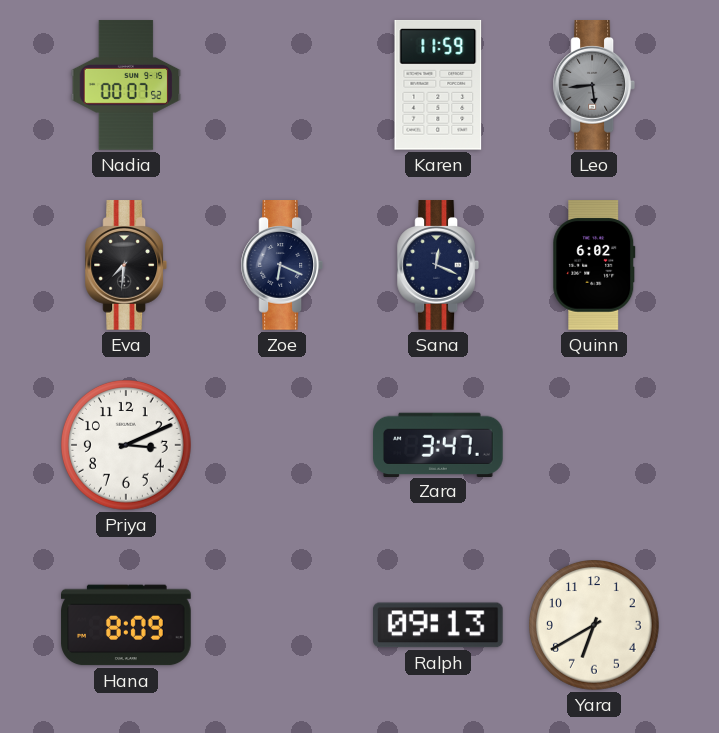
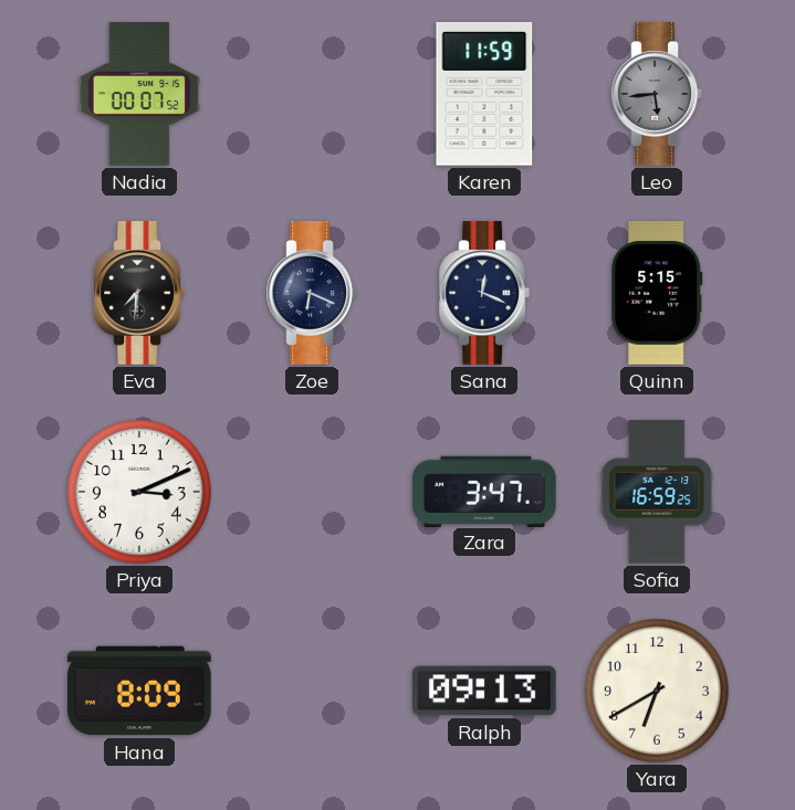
Quinn: 6:02 -> 5:15
Sofia: none -> 16:59
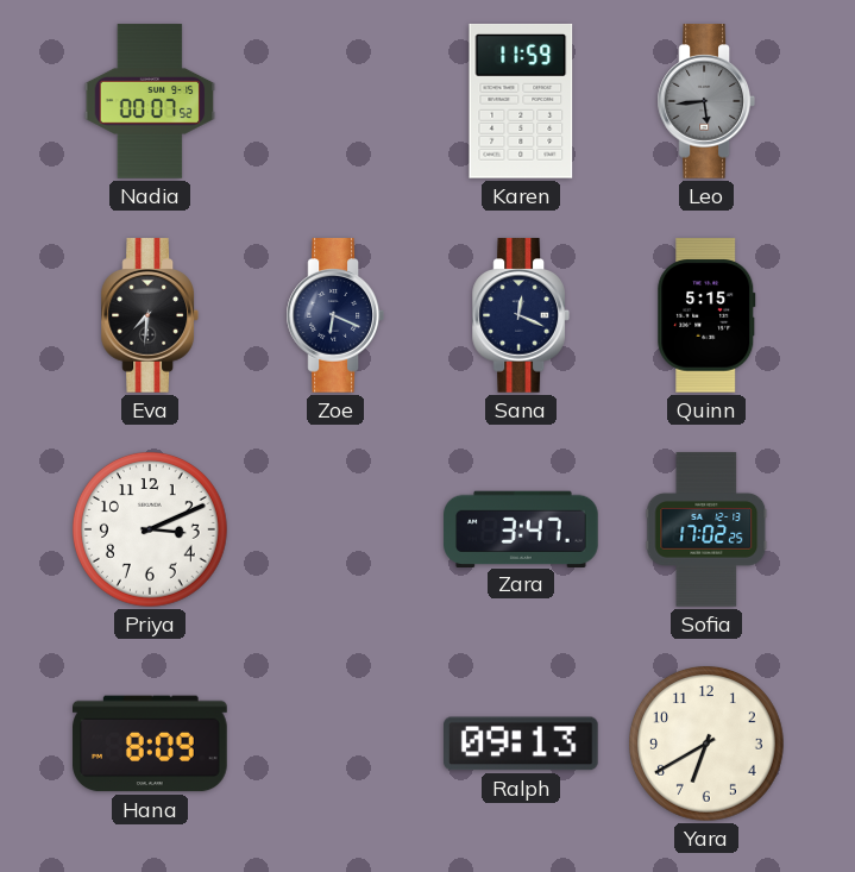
Sofia: 16:59 -> 17:02
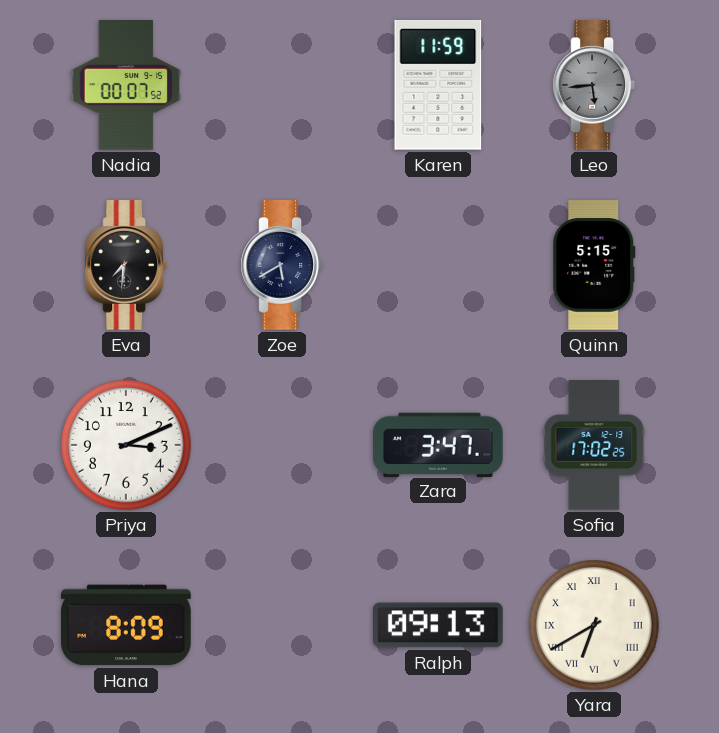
Zoe: 6:19 -> 5:40
Sana: 12:19 -> none
Yara numerals: Arabic -> Roman
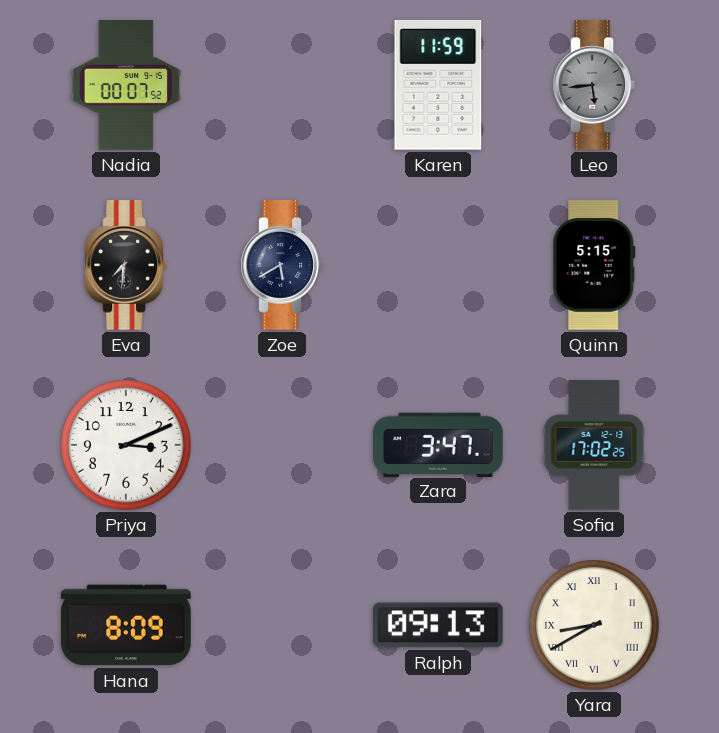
Yara: 6:40 -> 8:40
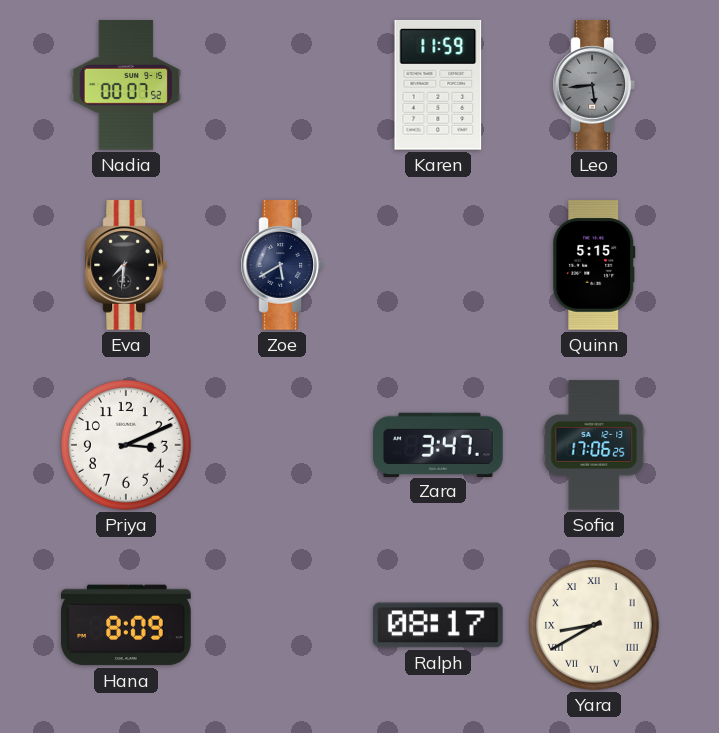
Sofia: 17:02 -> 17:06
Ralph: 09:13 -> 08:17
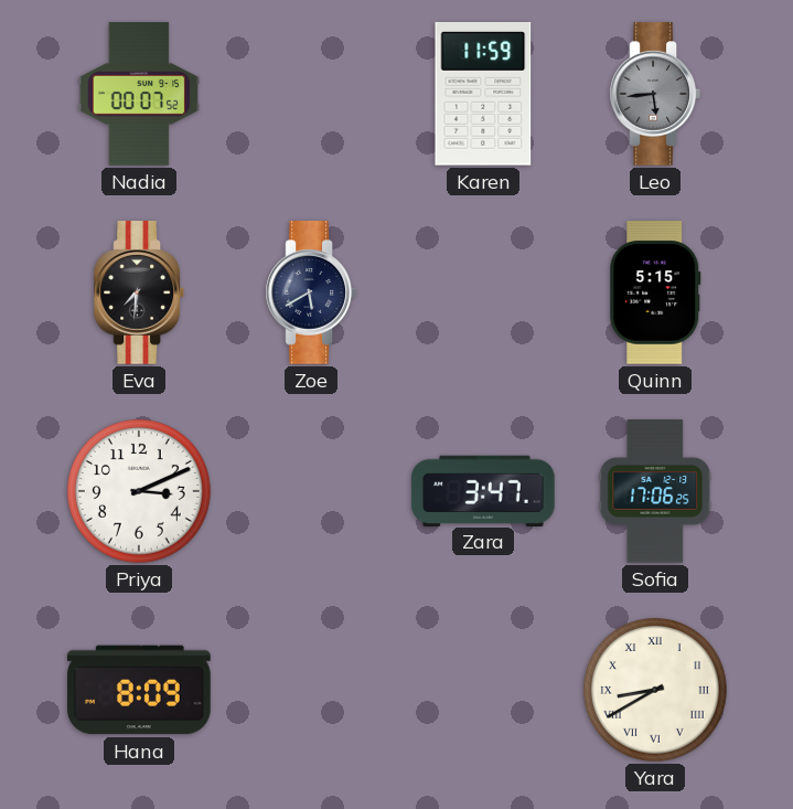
Ralph: 08:17 -> none
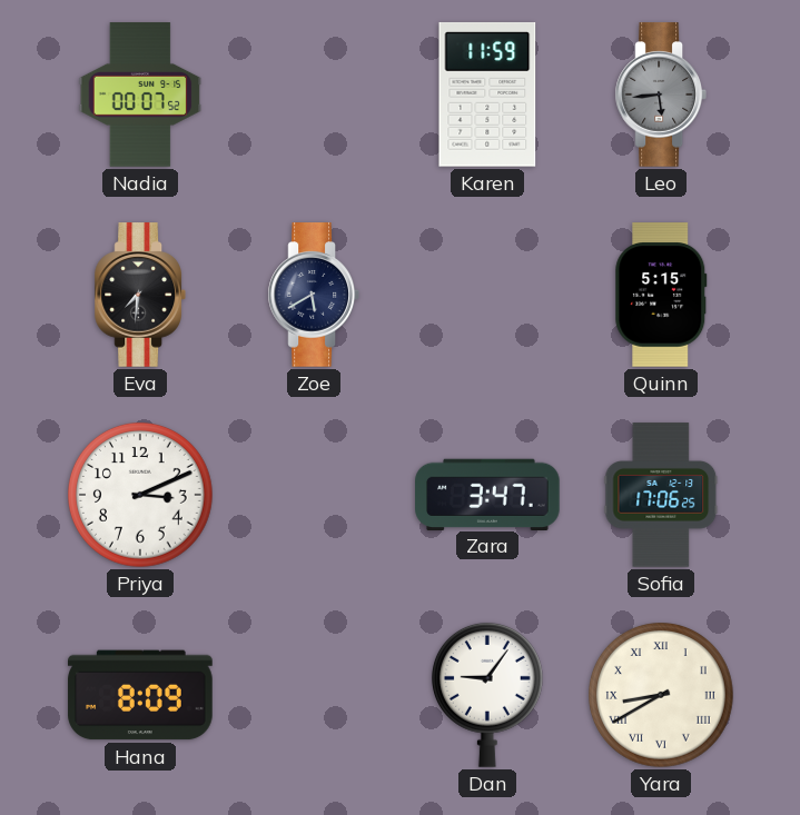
Dan: none -> 9:06
